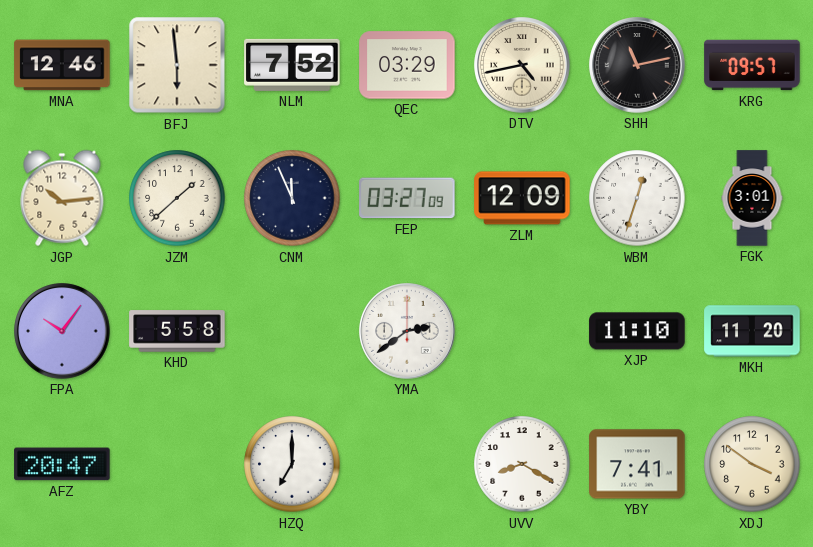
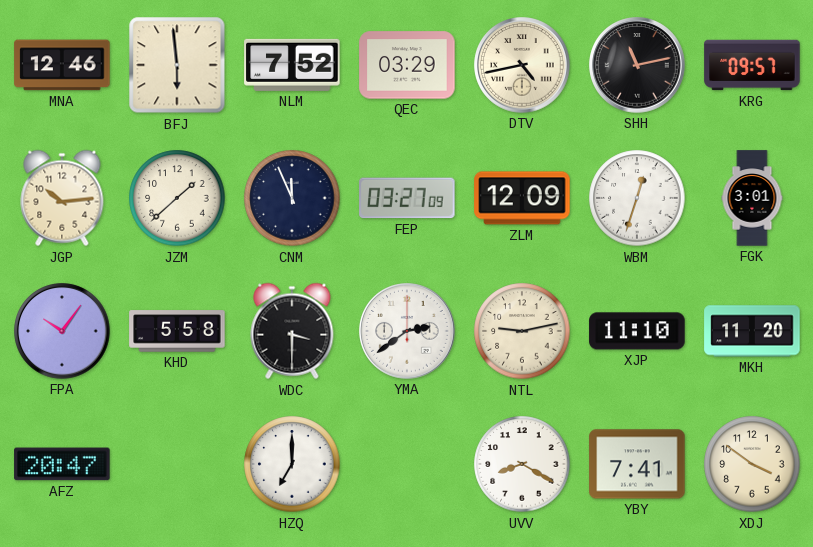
WDC: none -> 3:30
NTL: none -> 9:13
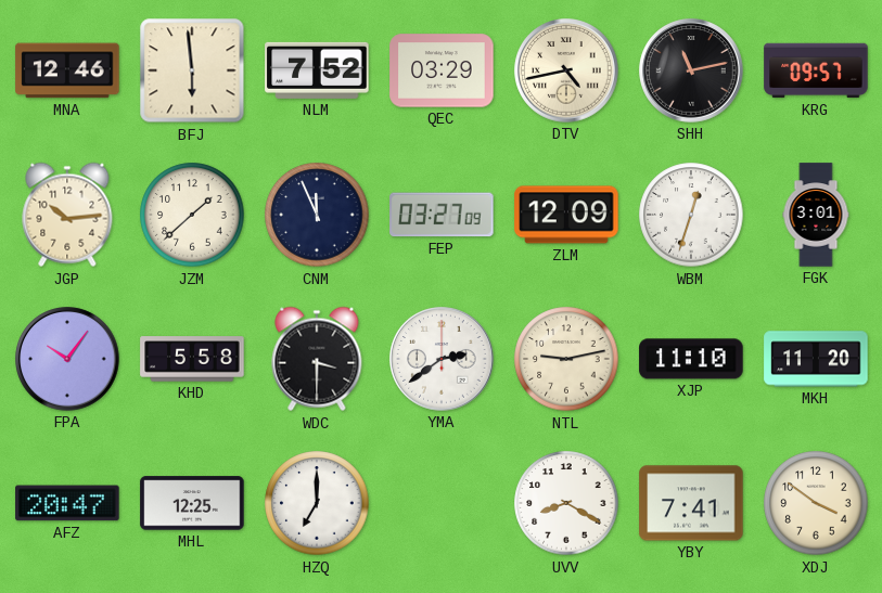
MHL: none -> 12:25
